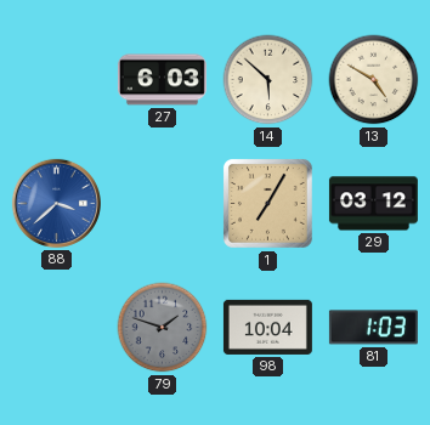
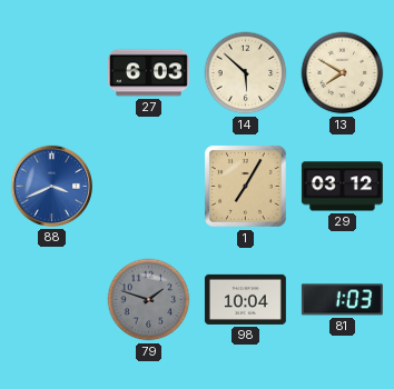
13: 4:50 -> 7:50
88: 3:38 -> 3:41
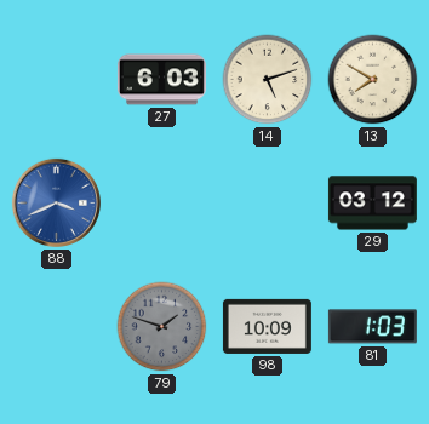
14: 5:52 -> 5:12
1: 7:05 -> none
98: 10:04 -> 10:09
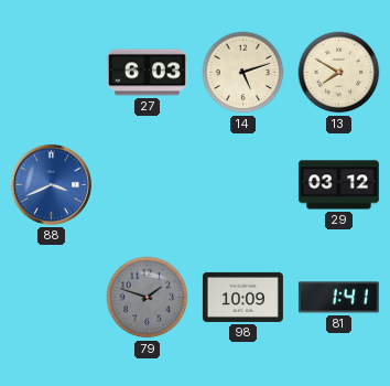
81: 1:03 -> 1:41
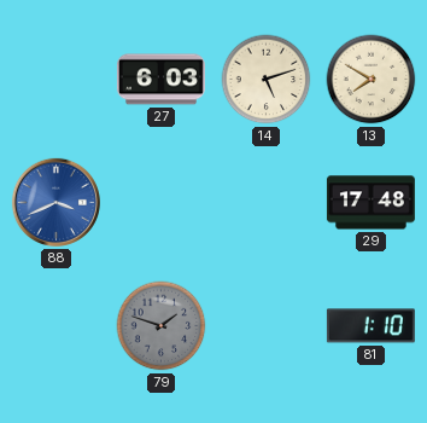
29: 03:12 -> 17:48
98: 10:09 -> none
81: 1:41 -> 1:10
